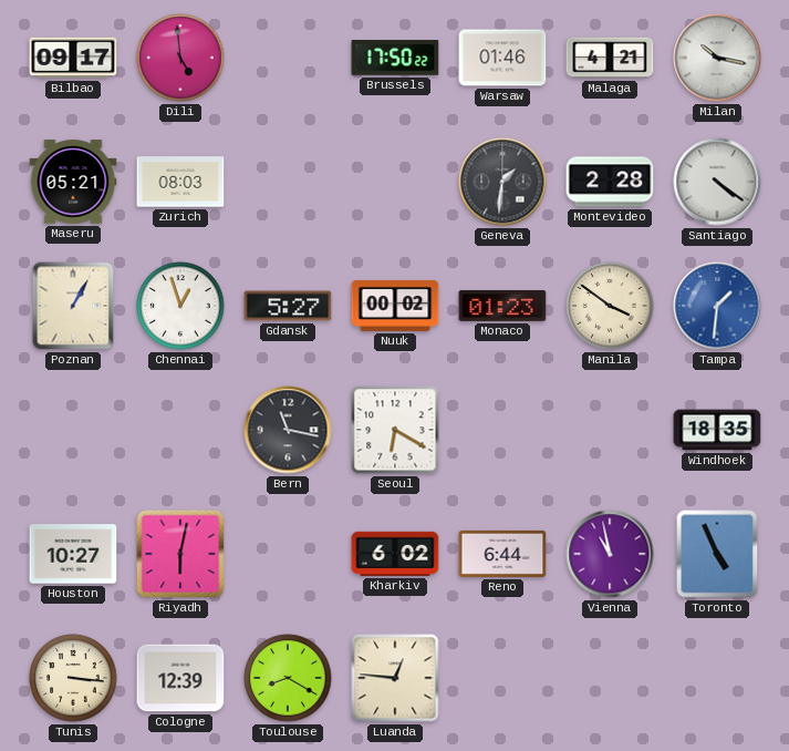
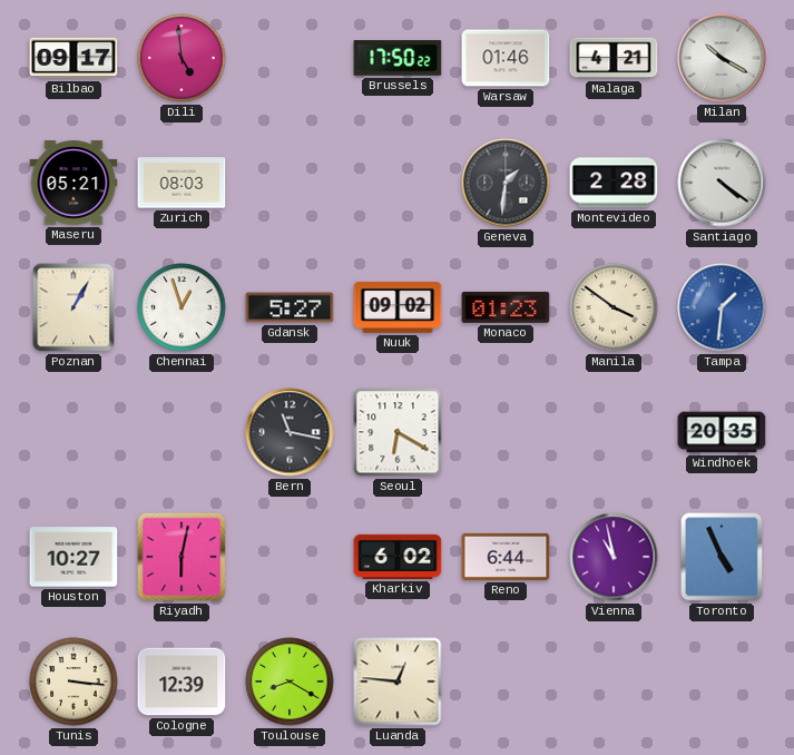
Milan: 10:17 -> 10:20
Nuuk: 00:02 -> 09:02
Windhoek: 18:35 -> 20:35
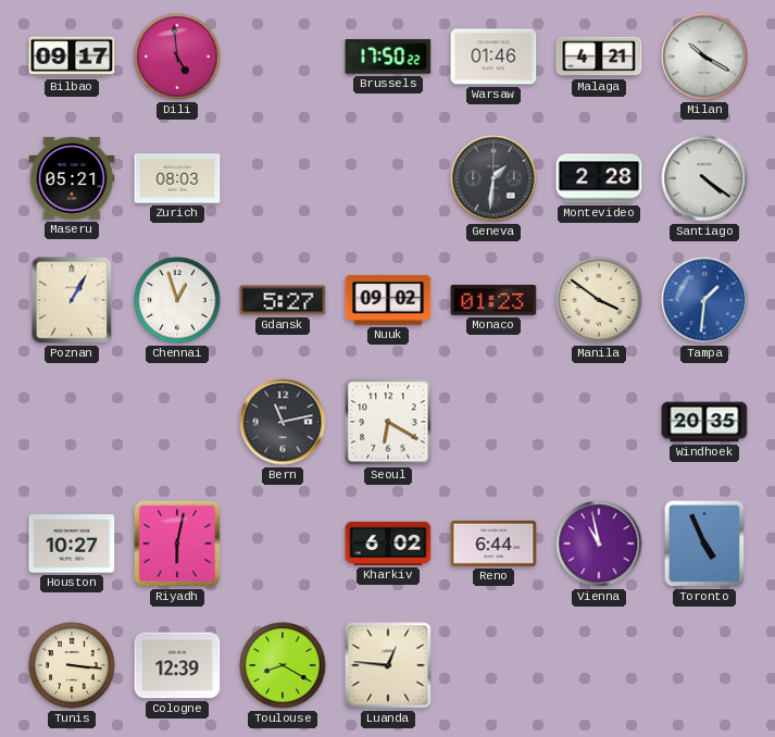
Bern: 11:17 -> 11:13
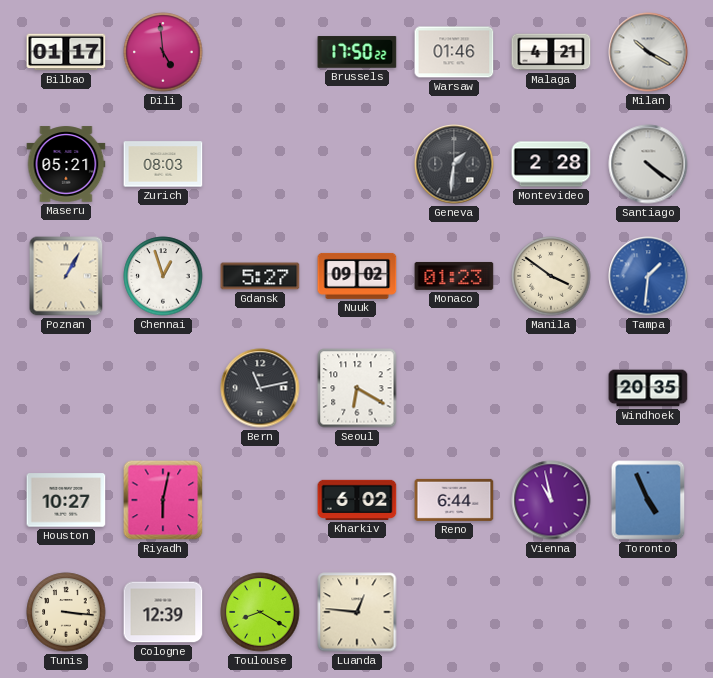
Bilbao: 09:17 -> 01:17
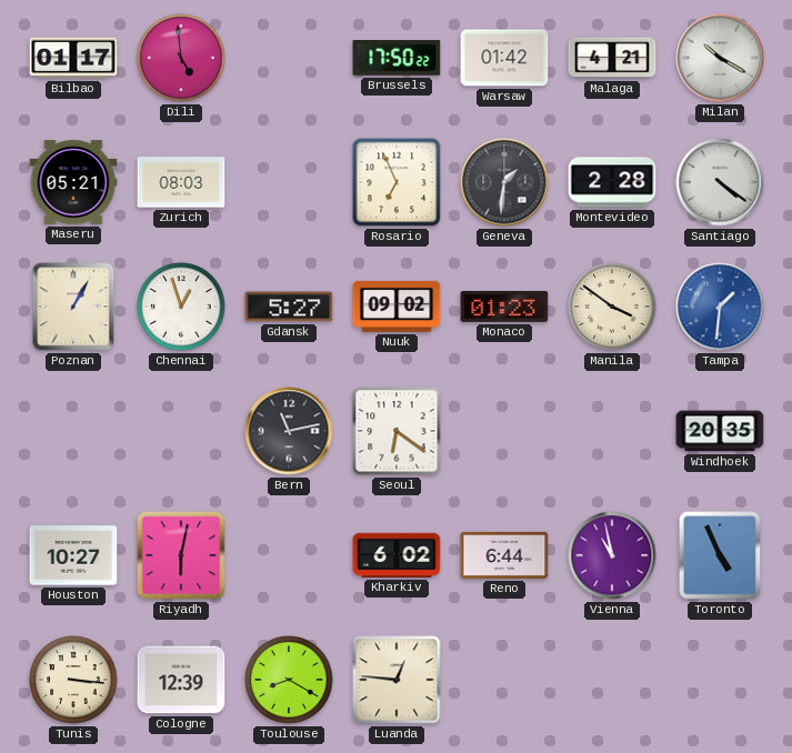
Warsaw: 01:46 -> 01:42
Rosario: none -> 6:56
Seoul: 6:20 -> 6:21
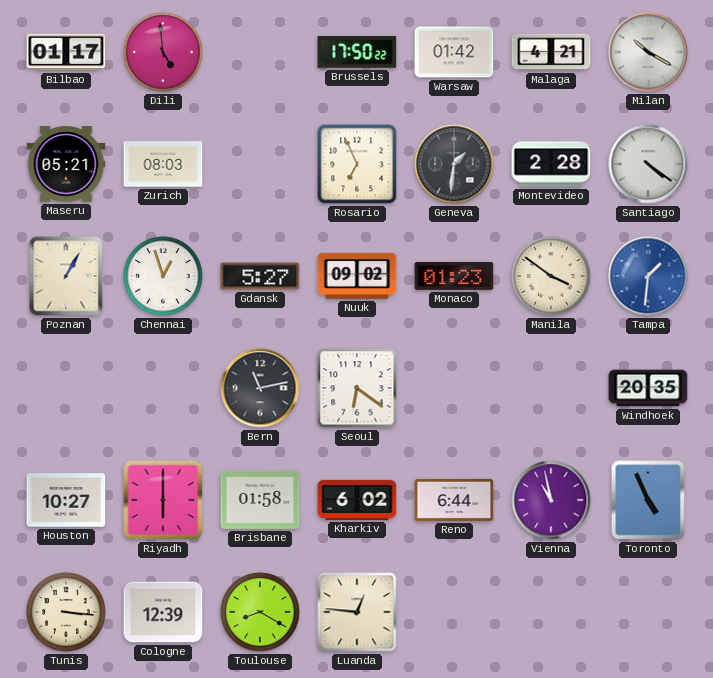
Riyadh: 6:02 -> 6:00
Brisbane: none -> 01:58
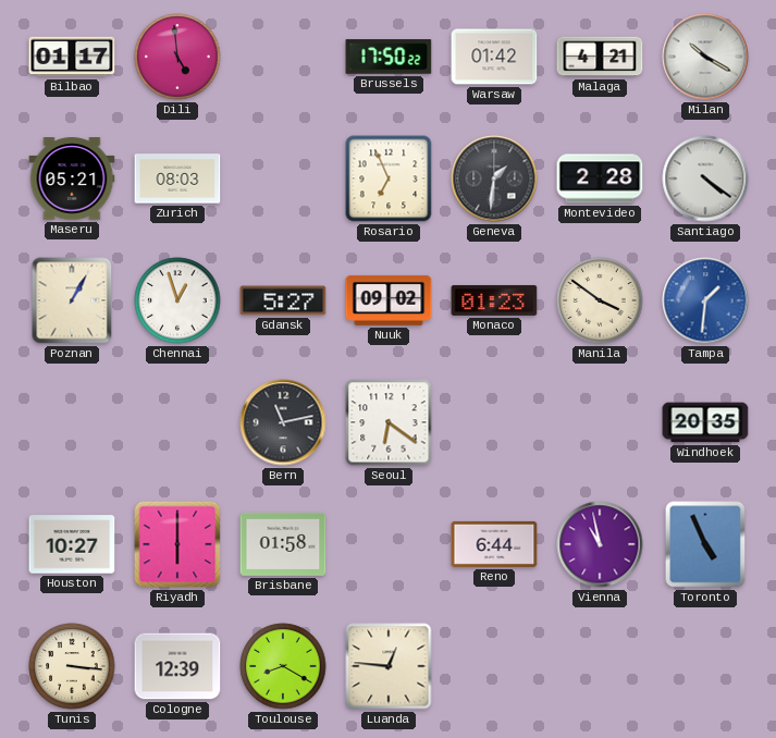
Kharkiv: 6:02 -> none
